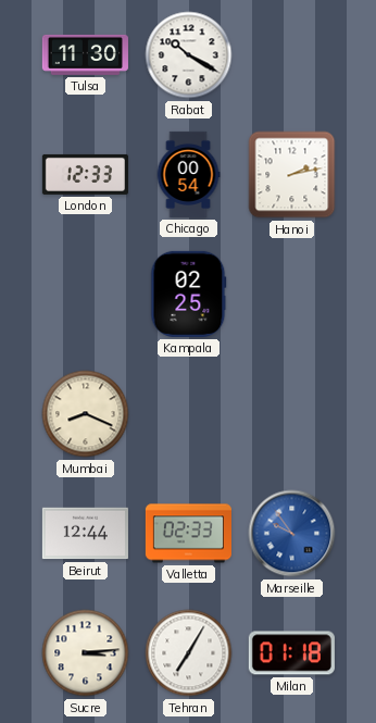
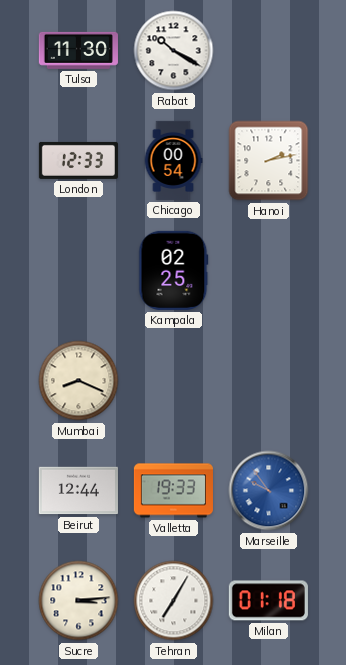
Valletta: 02:33 -> 19:33
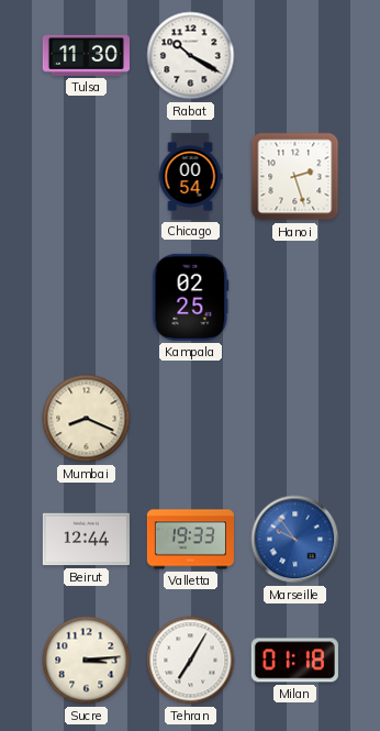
London: 12:33 -> none
Hanoi: 2:13 -> 2:27
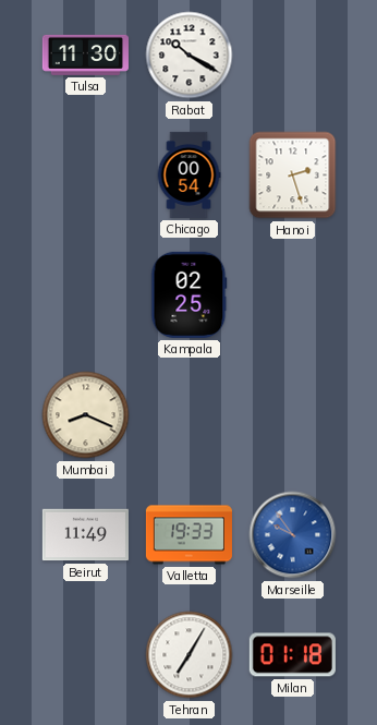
Beirut: 12:44 -> 11:49
Sucre: 3:14 -> none
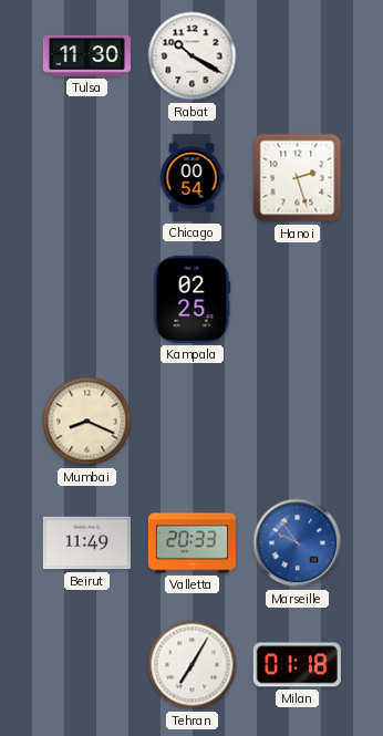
Valletta: 19:33 -> 20:33
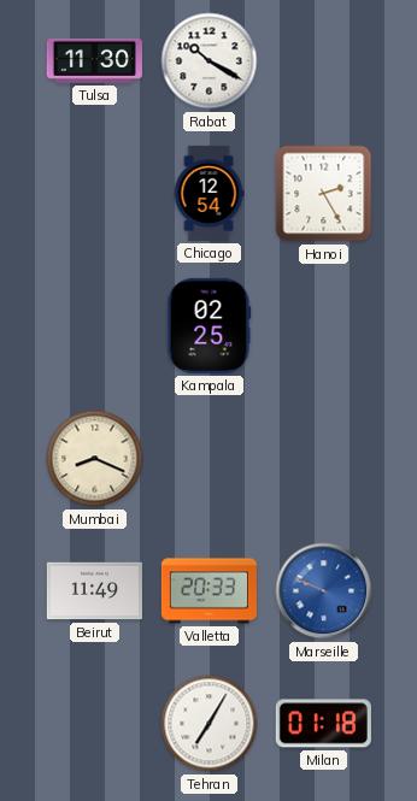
Chicago: 00:54 -> 12:54
Hanoi: 2:27 -> 2:25
Marseille: 9:54 -> 9:49
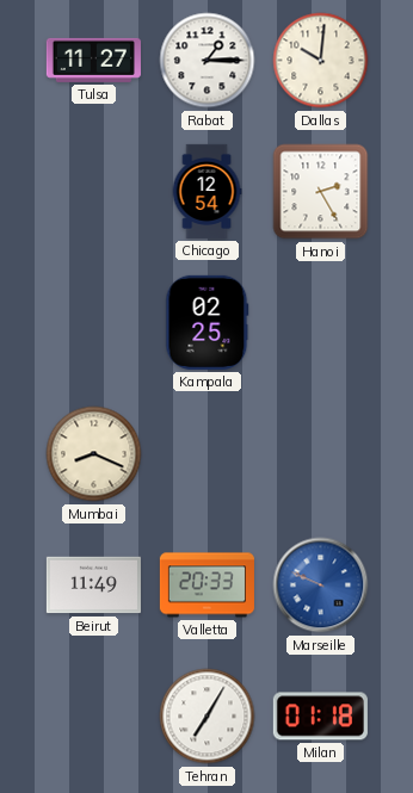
Tulsa: 11:30 -> 11:27
Rabat: 10:20 -> 1:15
Dallas: none -> 10:01
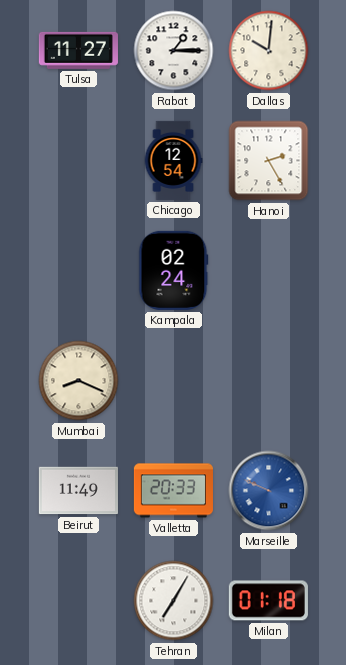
Kampala: 02:25 -> 02:24
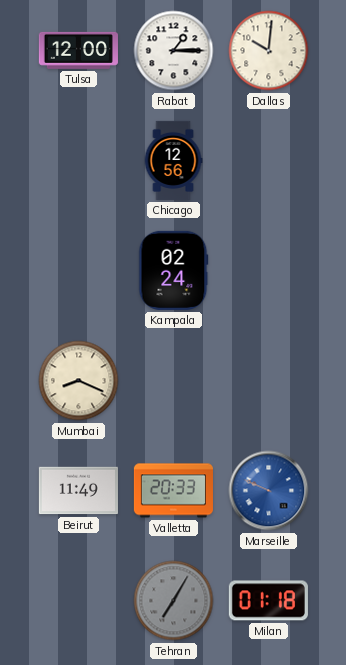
Tulsa: 11:27 -> 12:00
Chicago: 12:54 -> 12:56
Hanoi: 2:25 -> none
Tehran dial: white -> grey
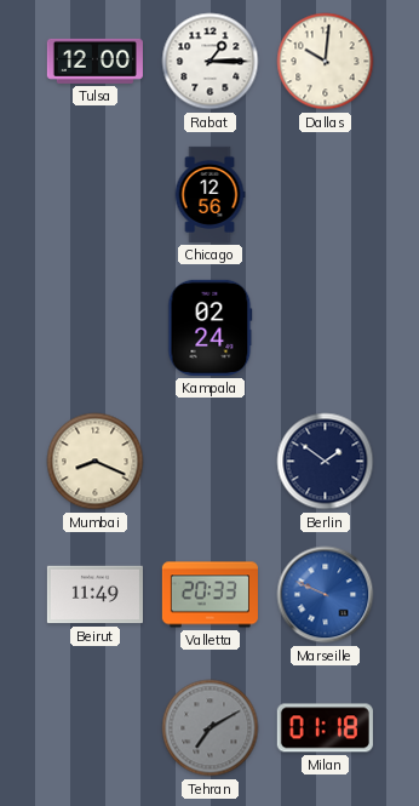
Berlin: none -> 1:51
Tehran: 7:05 -> 7:10
